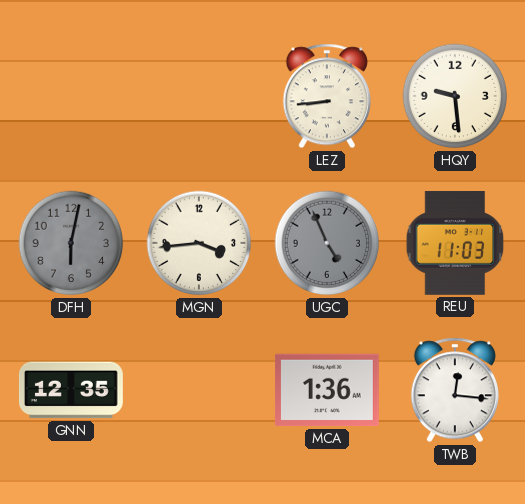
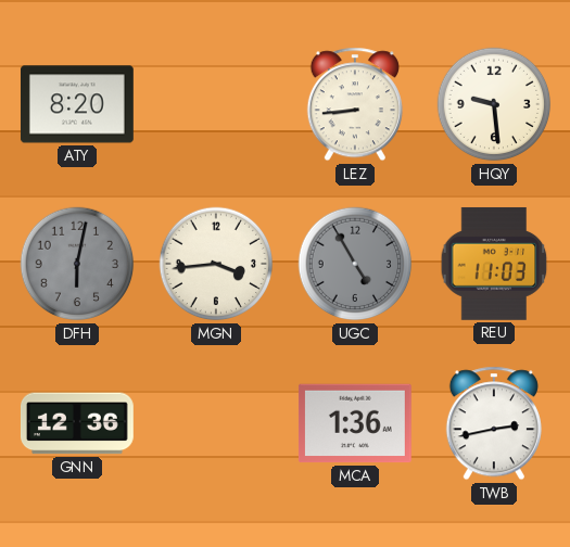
ATY: none -> 8:20
UGC: 4:56 -> 4:55
GNN: 12:35 -> 12:36
TWB: 12:16 -> 2:43
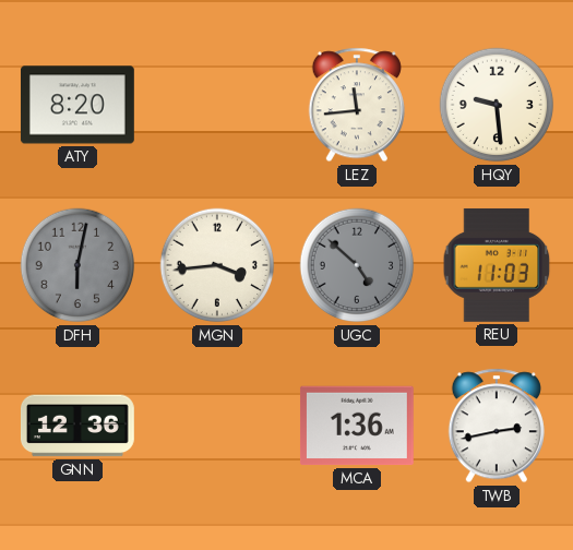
LEZ: 8:44 -> 11:44
UGC: 4:55 -> 4:52
